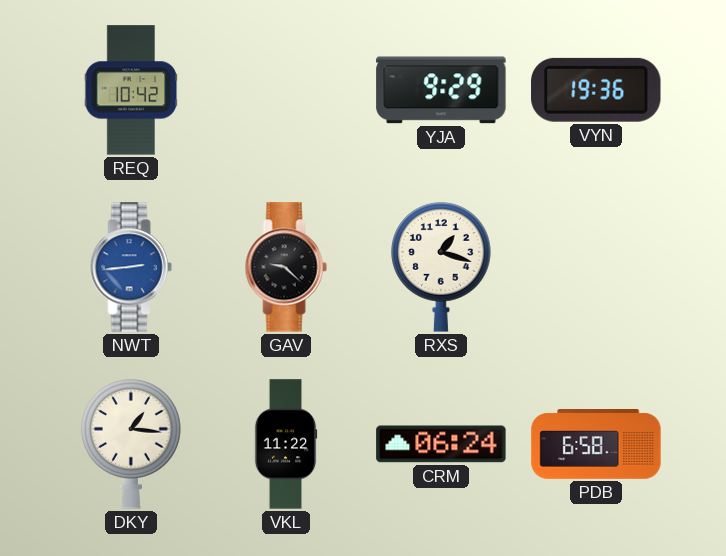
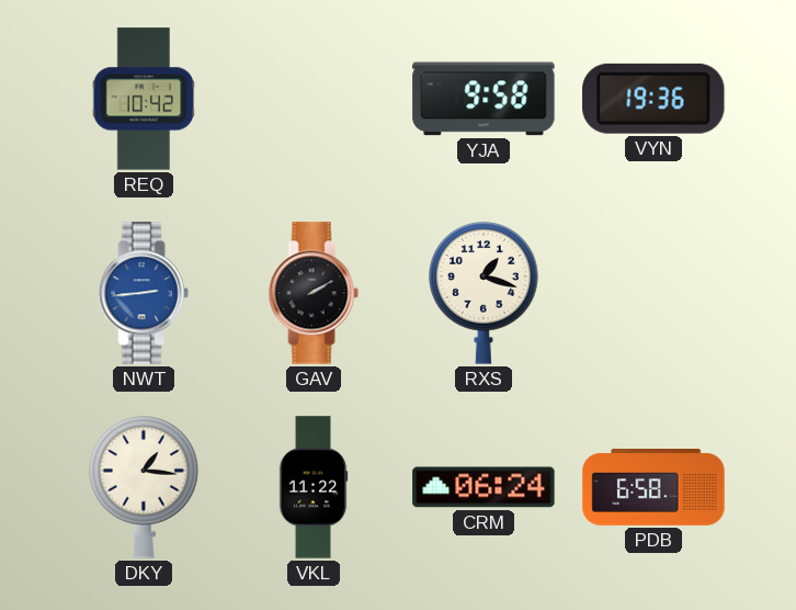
YJA: 9:29 -> 9:58
GAV: 9:22 -> 2:10
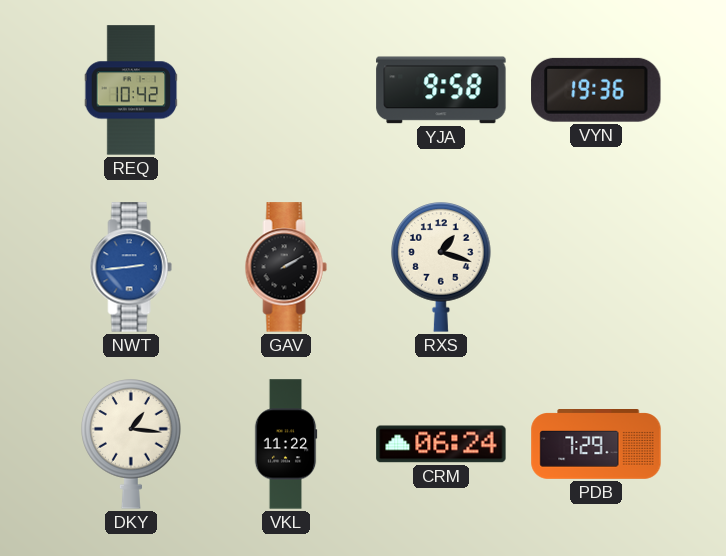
PDB: 6:58 -> 7:29
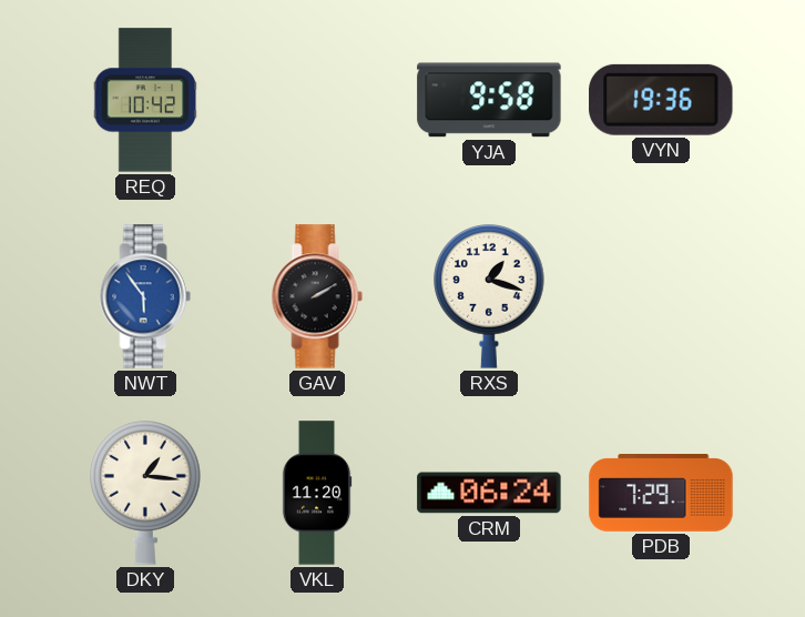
NWT: 2:44 -> 5:54
VKL: 11:22 -> 11:20
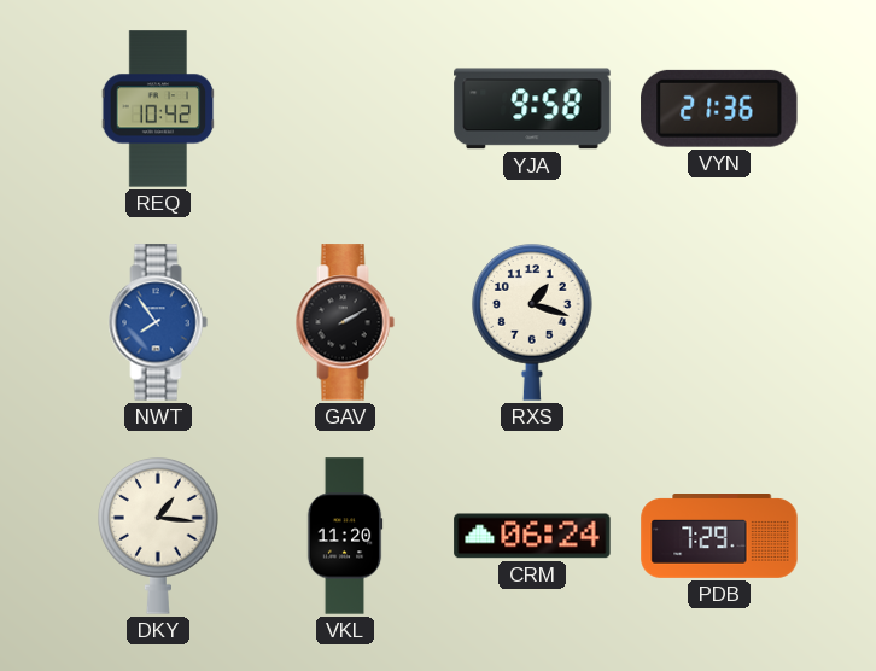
VYN: 19:36 -> 21:36
NWT: 5:54 -> 7:54
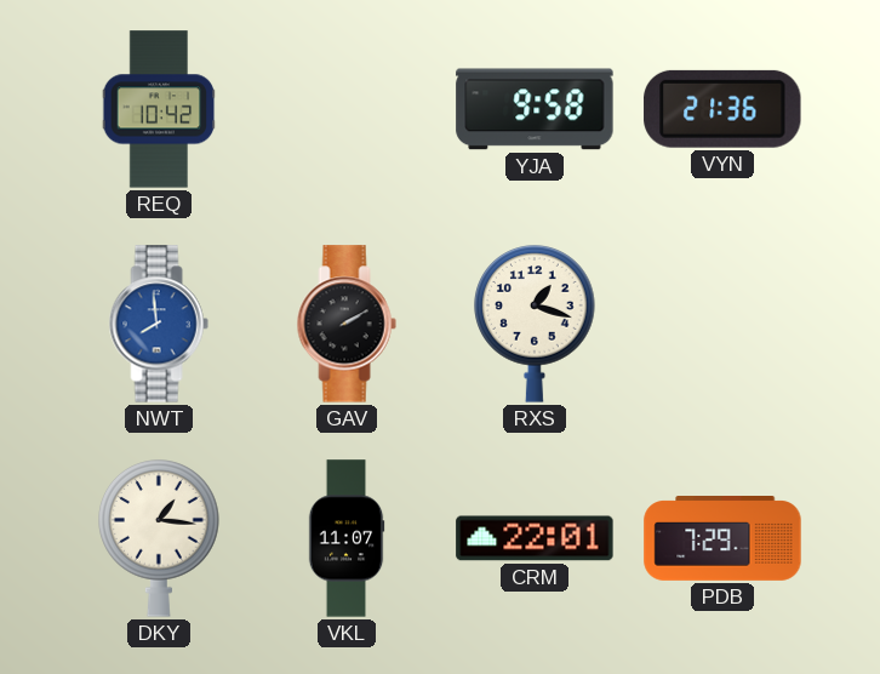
NWT: 7:54 -> 7:59
VKL: 11:20 -> 11:07
CRM: 06:24 -> 22:01
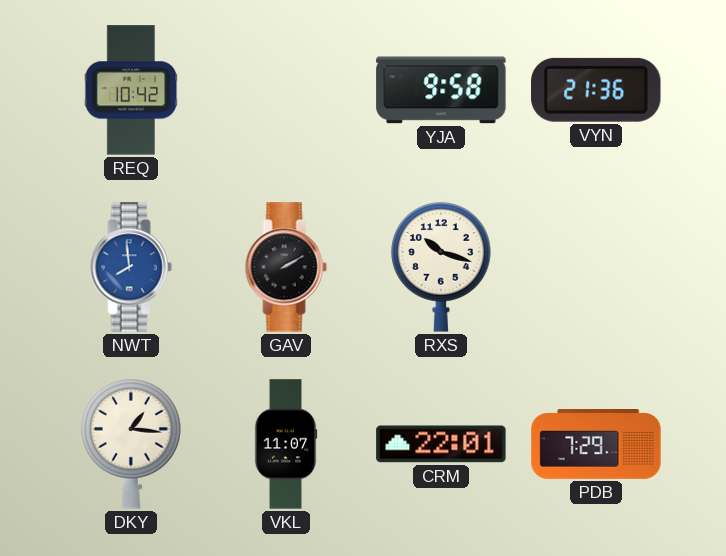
RXS: 1:18 -> 10:18
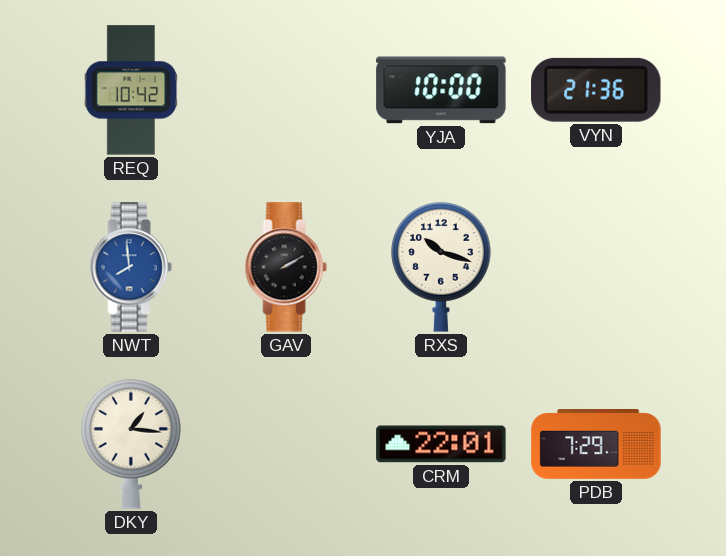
YJA: 9:58 -> 10:00
VKL: 11:07 -> none
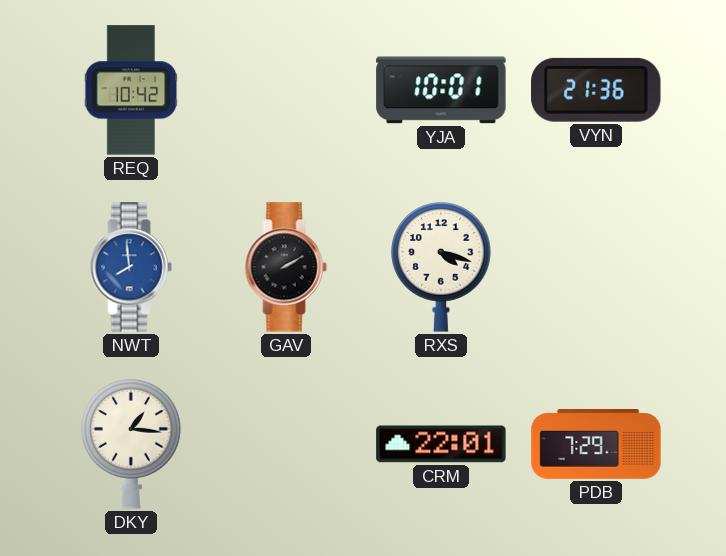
YJA: 10:00 -> 10:01
RXS: 10:18 -> 4:18
